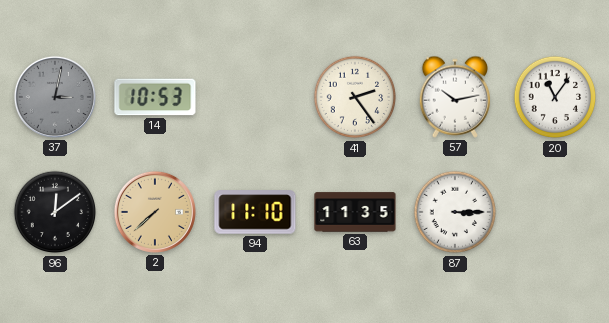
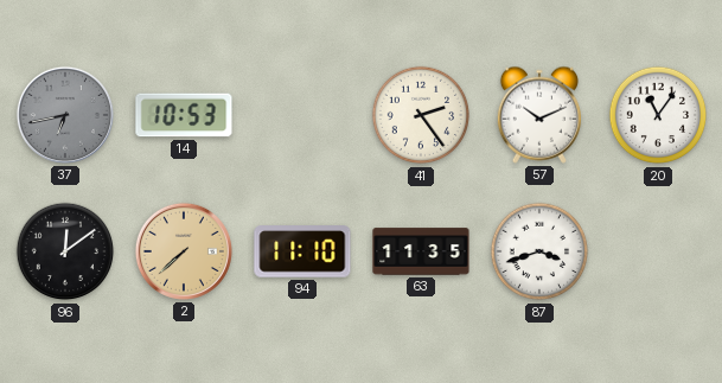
37: 3:02 -> 6:43
57: 10:13 -> 10:11
87: 3:15 -> 3:42
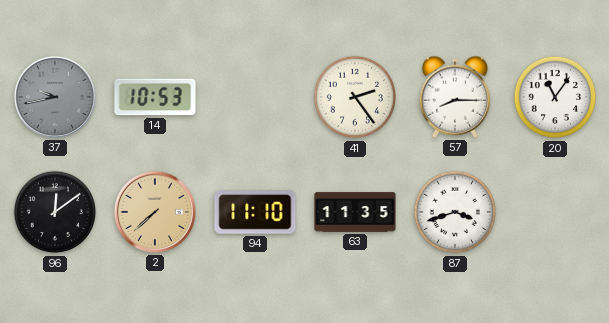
37: 6:43 -> 9:43
57: 10:11 -> 8:15
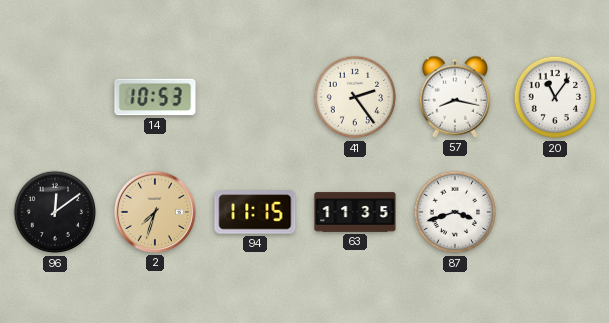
37: 9:43 -> none
57: 8:15 -> 8:17
2: 7:38 -> 7:33
94: 11:10 -> 11:15
